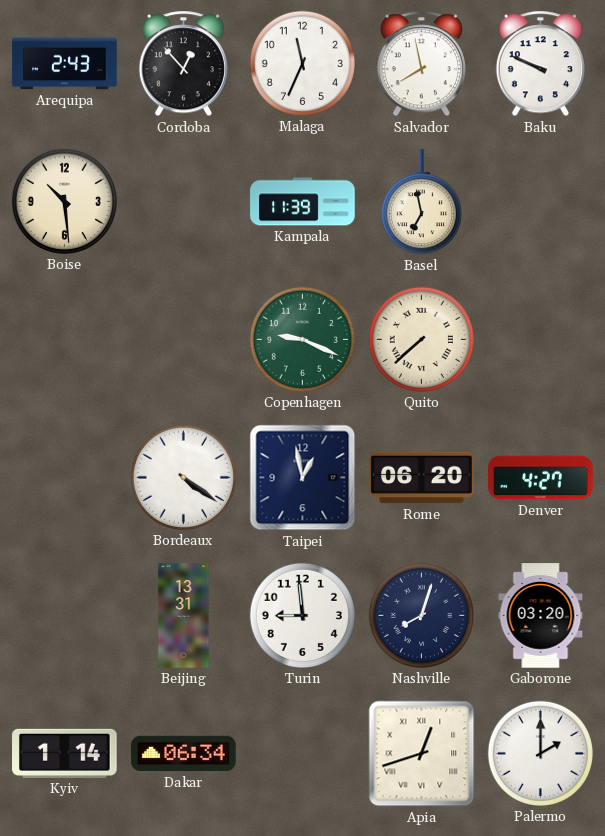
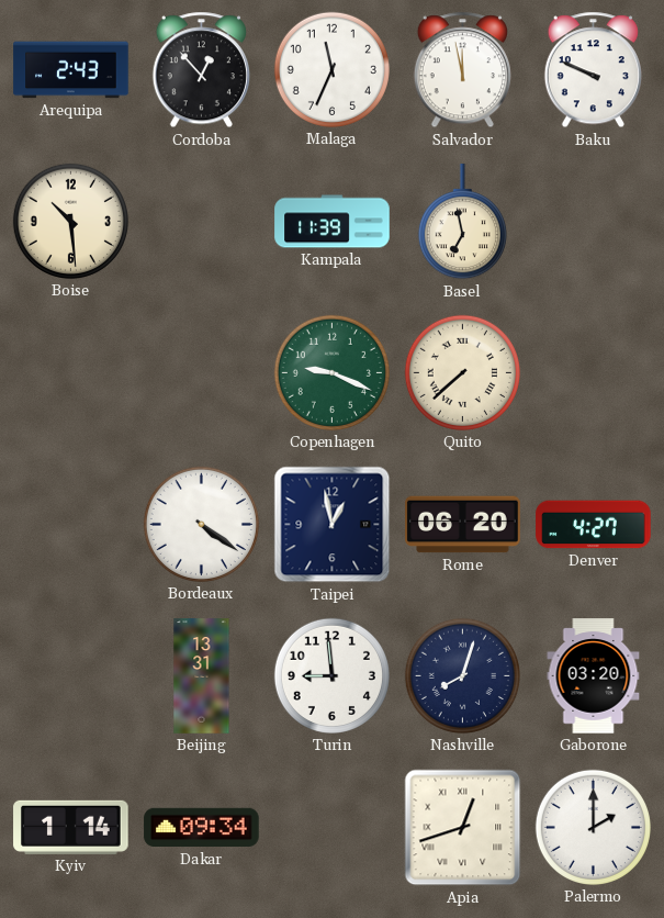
Salvador: 7:58 -> 11:58
Dakar: 06:34 -> 09:34
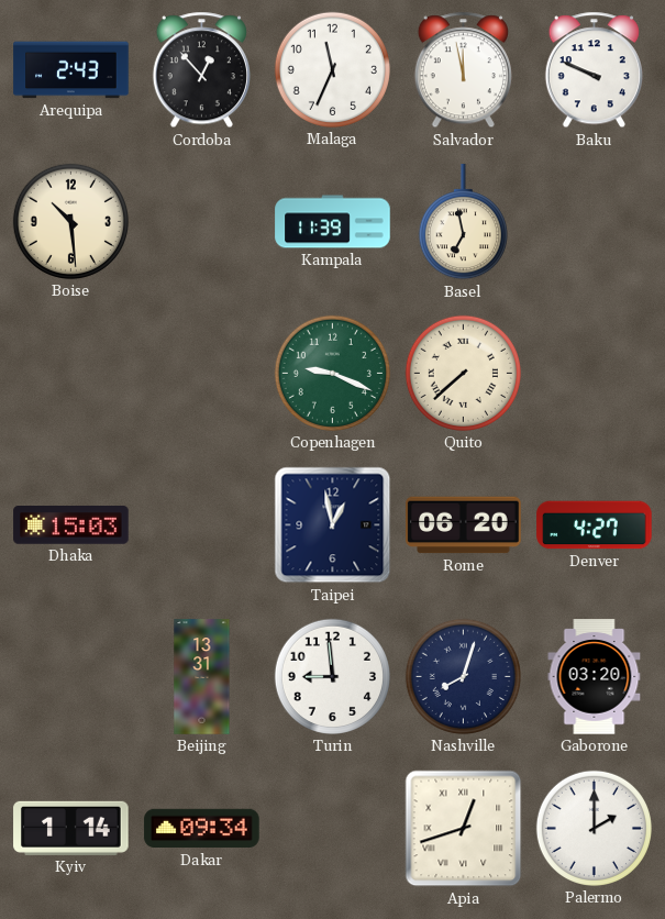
Dhaka: none -> 15:03
Bordeaux: 4:21 -> none
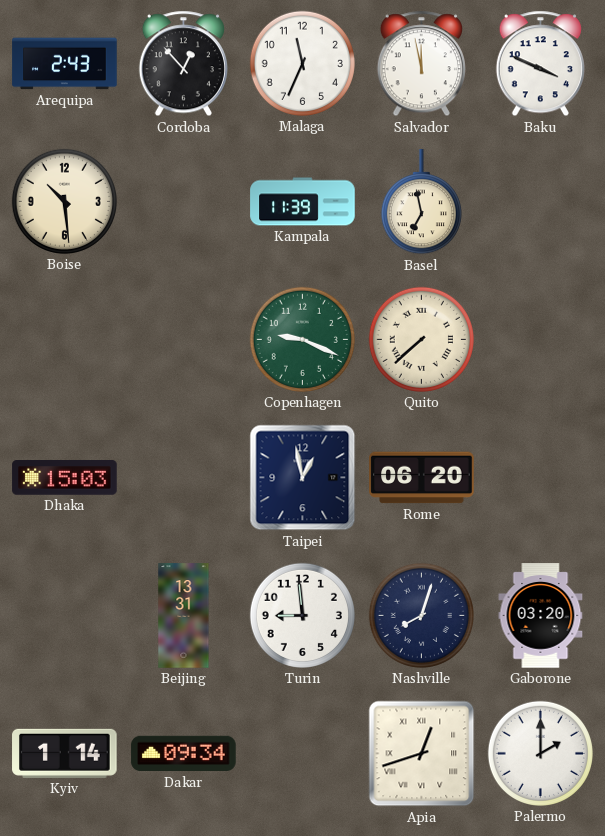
Baku: 9:49 -> 3:49
Denver: 4:27 -> none
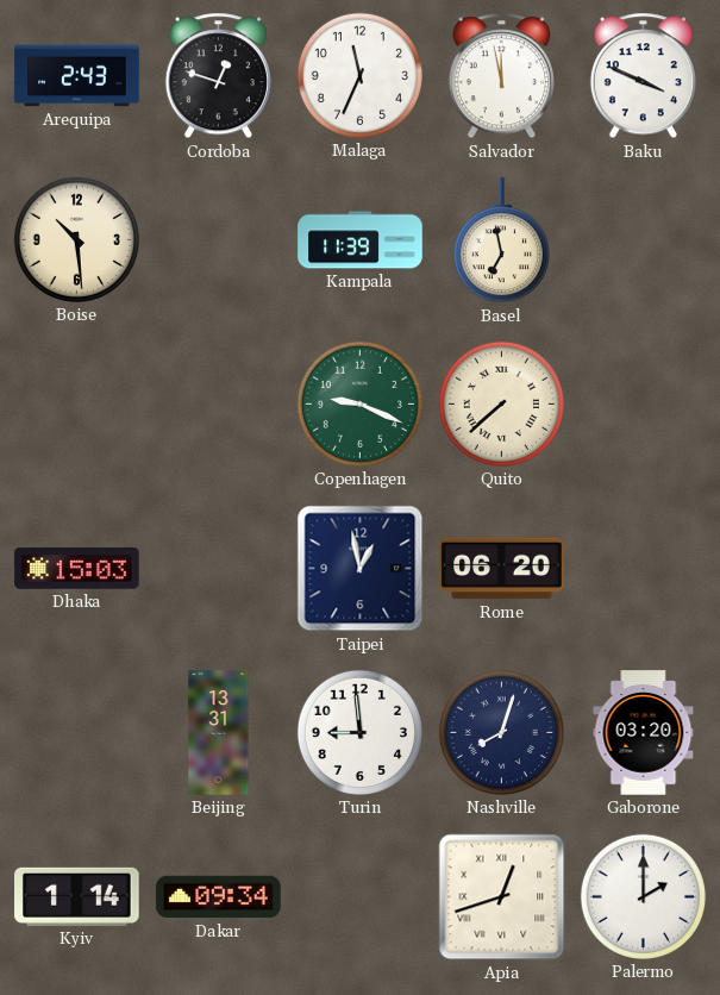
Cordoba: 12:53 -> 12:48
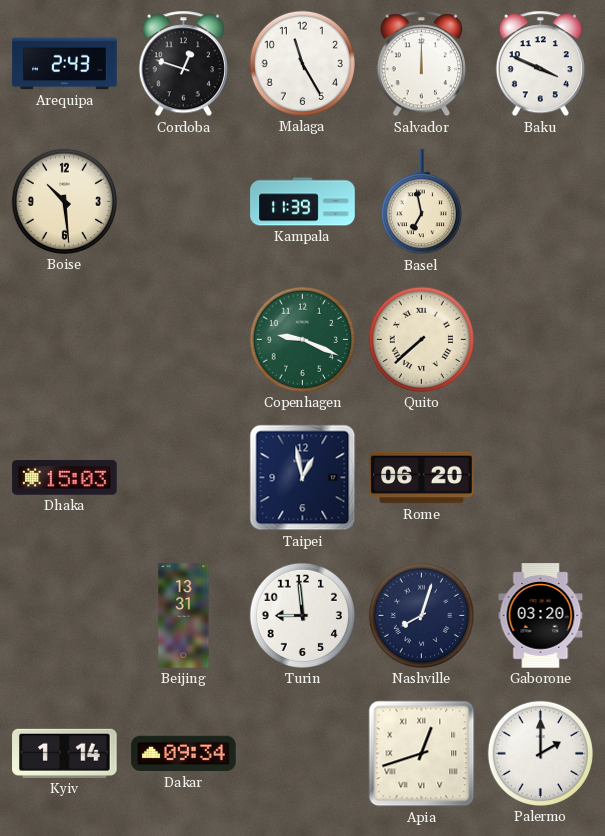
Malaga: 11:34 -> 11:25
Salvador: 11:58 -> 12:00
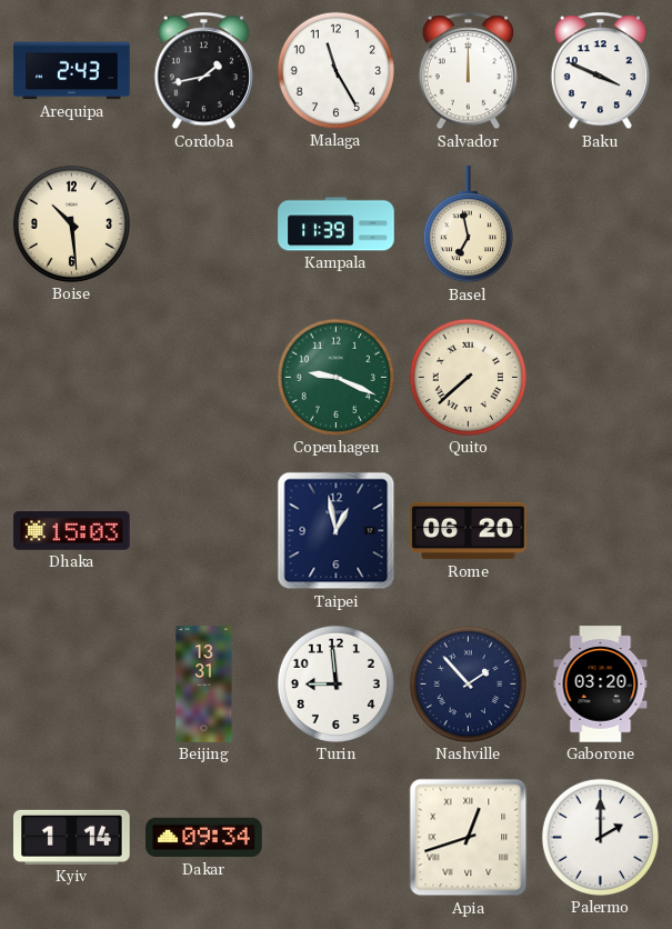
Cordoba: 12:48 -> 1:43
Nashville: 8:03 -> 1:53
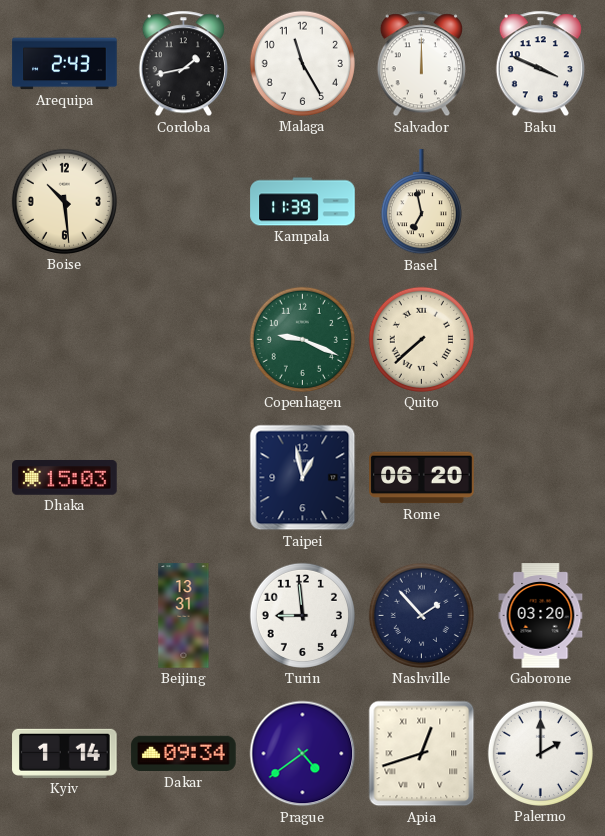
Prague: none -> 4:39
